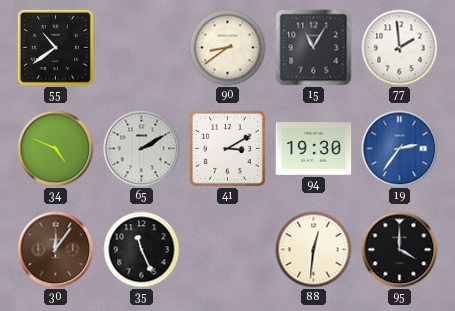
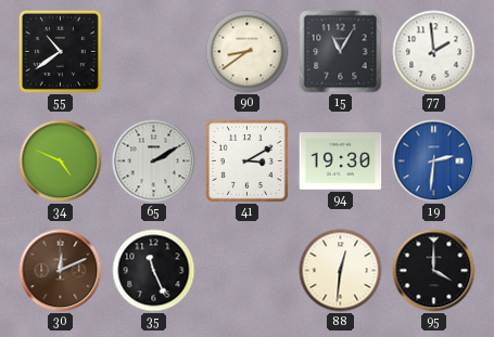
19: 2:36 -> 2:31
30: 12:06 -> 12:11
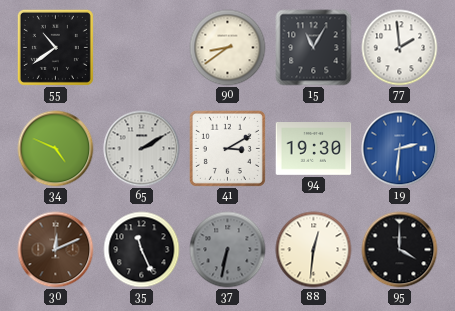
37: none -> 6:32
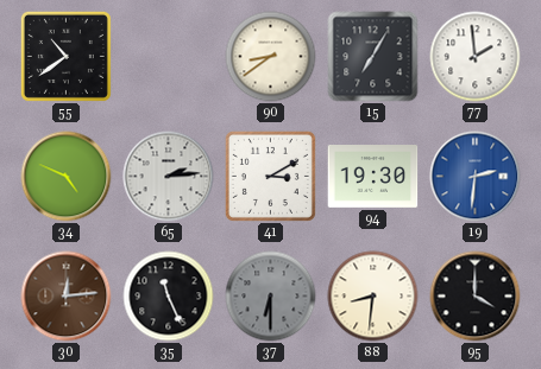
15: 11:05 -> 7:05
65: 2:10 -> 2:14
30: 12:11 -> 12:14
37: 6:32 -> 6:30
88: 12:31 -> 8:31
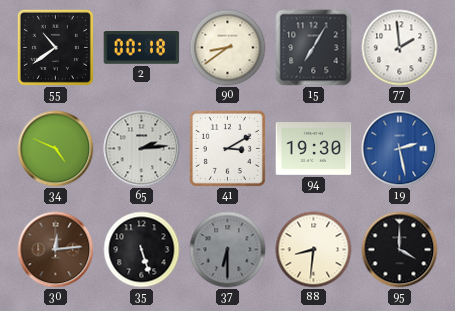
2: none -> 00:18
19: 2:31 -> 2:28
35: 11:26 -> 5:27
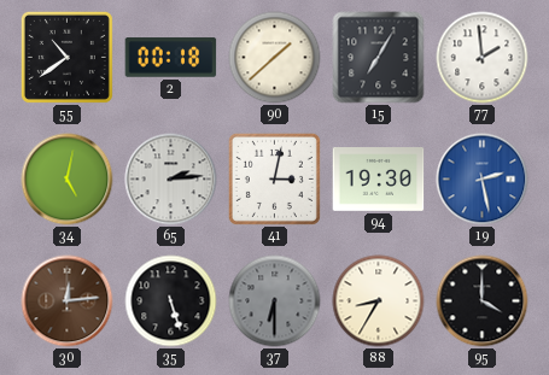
90: 8:39 -> 1:38
34: 4:49 -> 5:02
41: 3:10 -> 3:02
88: 8:31 -> 8:35
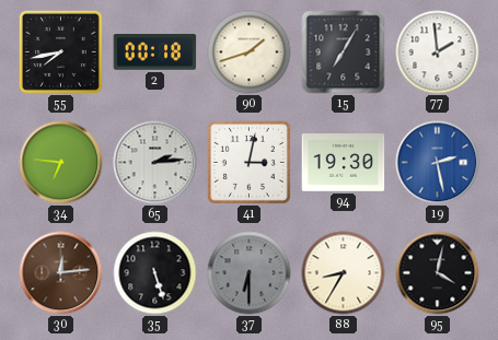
55: 10:39 -> 7:43
90: 1:38 -> 1:42
34: 5:02 -> 6:46
95: 4:00 -> 4:02
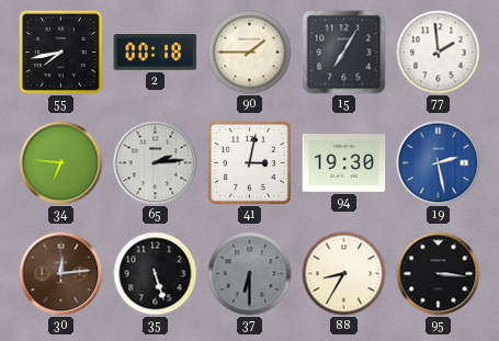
90: 1:42 -> 1:45
95: 4:02 -> 3:16
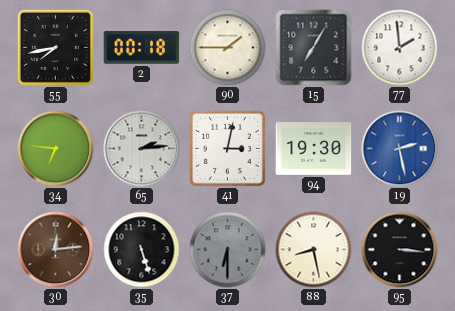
88: 8:35 -> 8:28
